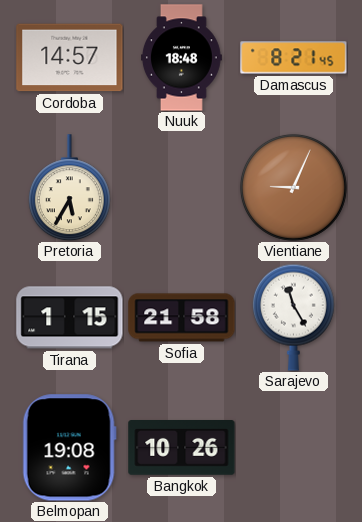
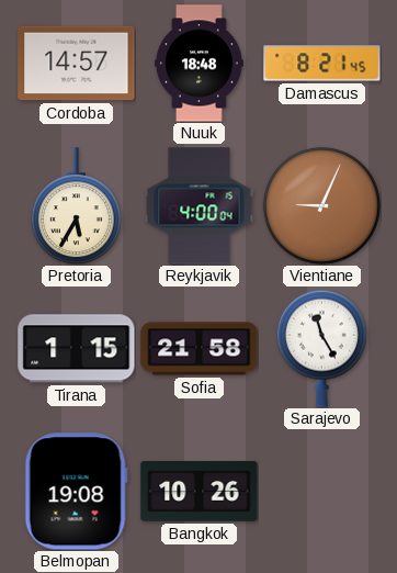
Reykjavik: none -> 4:00
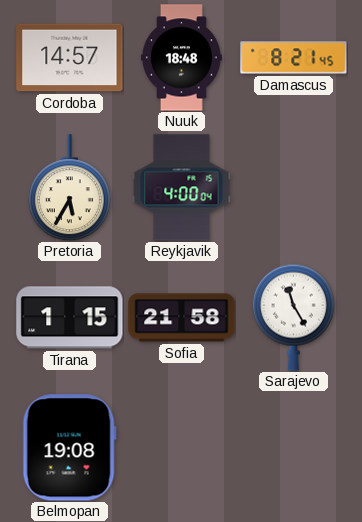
Vientiane: 9:04 -> none
Bangkok: 10:26 -> none
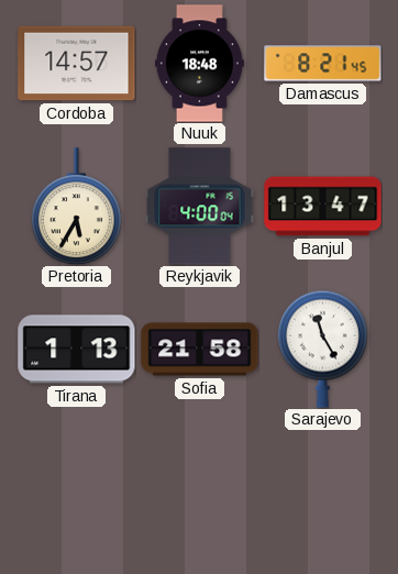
Banjul: none -> 13:47
Tirana: 1:15 -> 1:13
Belmopan: 19:08 -> none
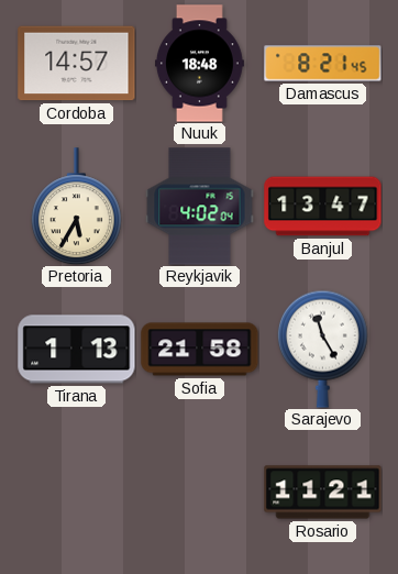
Reykjavik: 4:00 -> 4:02
Rosario: none -> 11:21
